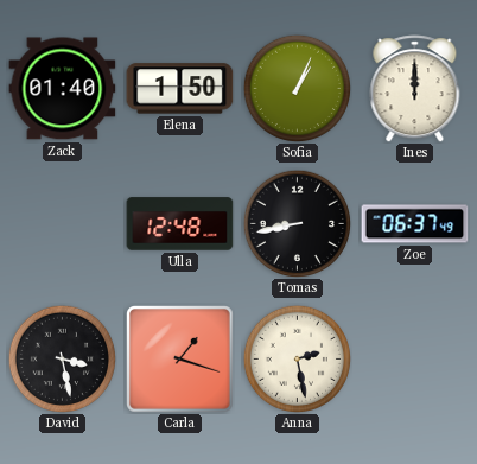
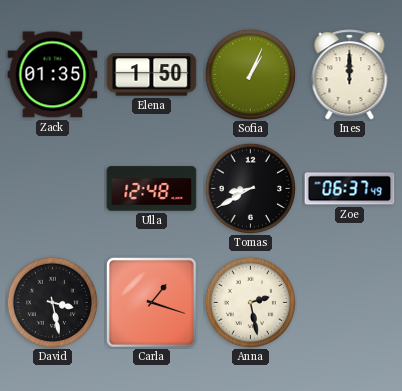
Zack: 01:40 -> 01:35
Tomas: 8:43 -> 8:40
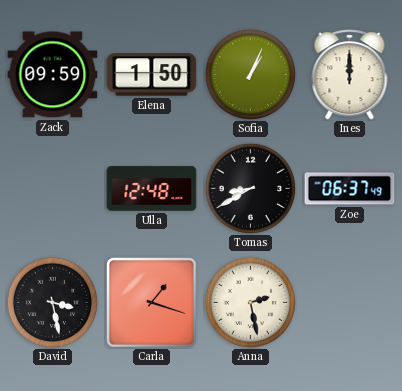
Zack: 01:35 -> 09:59
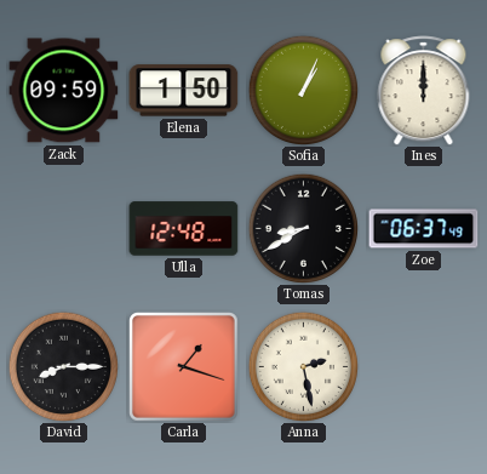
David: 3:28 -> 8:15
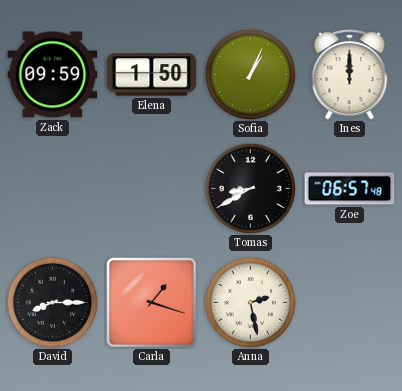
Ulla: 12:48 -> none
Zoe: 06:37 -> 06:57
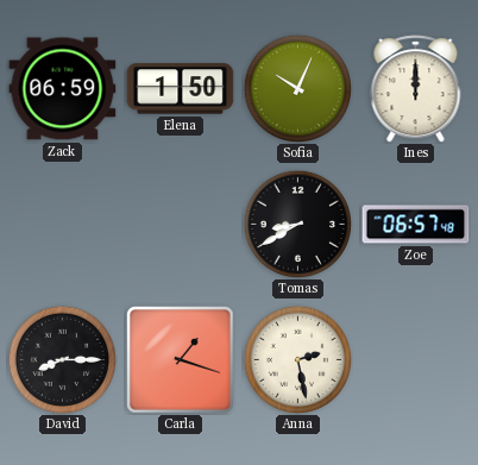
Zack: 09:59 -> 06:59
Sofia: 1:04 -> 10:04
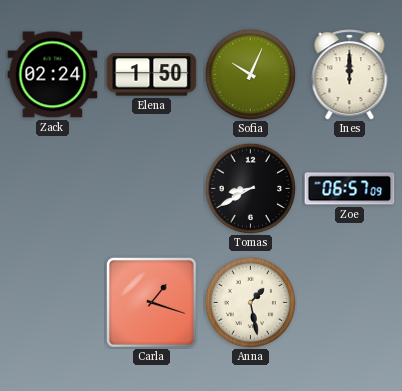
Zack: 06:59 -> 02:24
Zoe: 06:57:48 -> 06:57:09
David: 8:15 -> none
Anna: 2:28 -> 1:28
